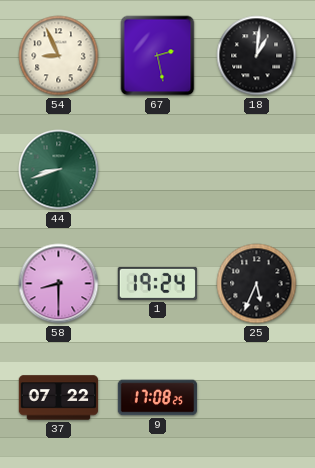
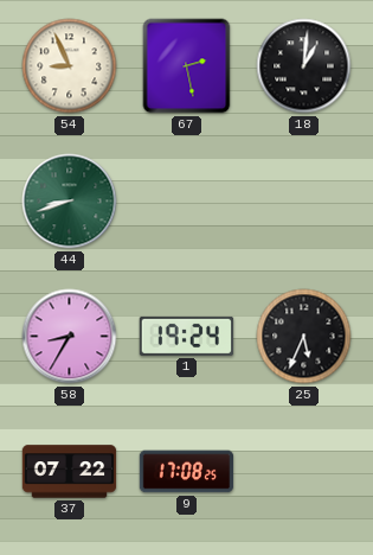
58: 8:30 -> 8:35
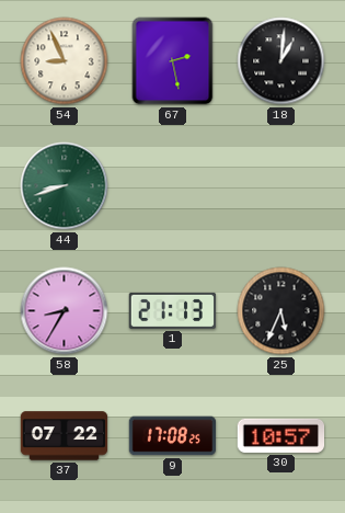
1: 19:24 -> 21:13
30: none -> 10:57
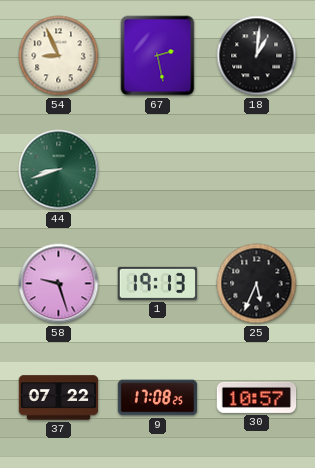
58: 8:35 -> 9:27
1: 21:13 -> 19:13
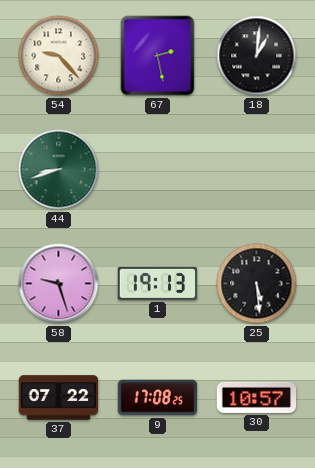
54: 8:56 -> 9:23
25: 5:34 -> 5:29
